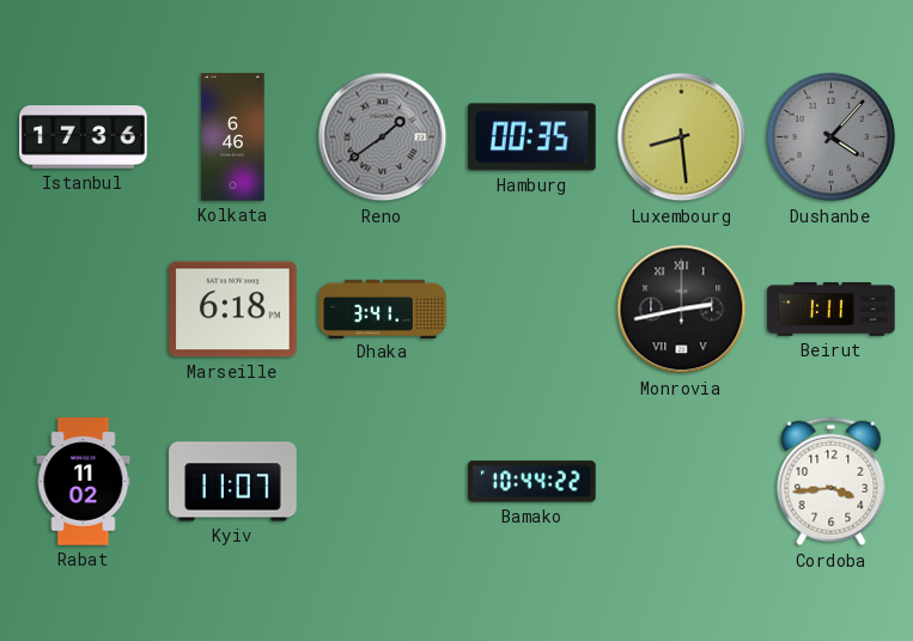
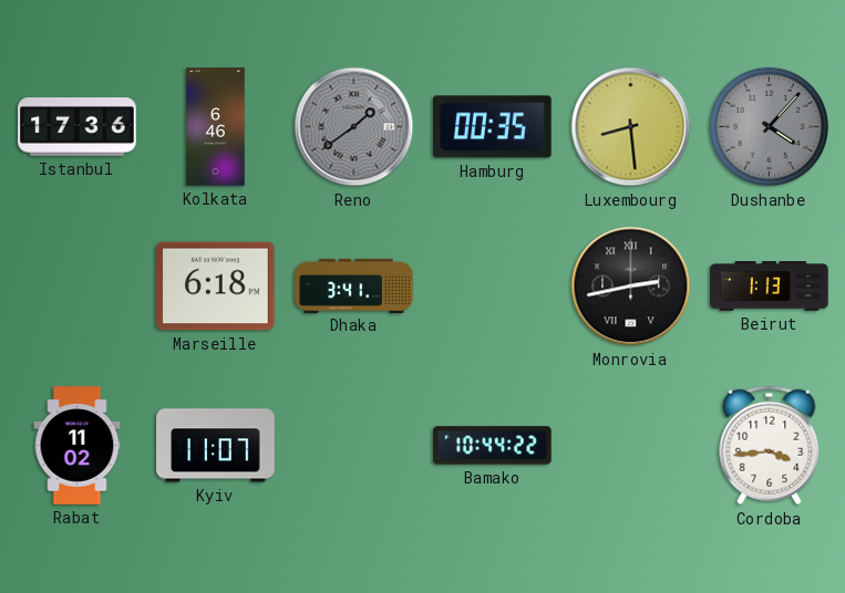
Beirut: 1:11 -> 1:13
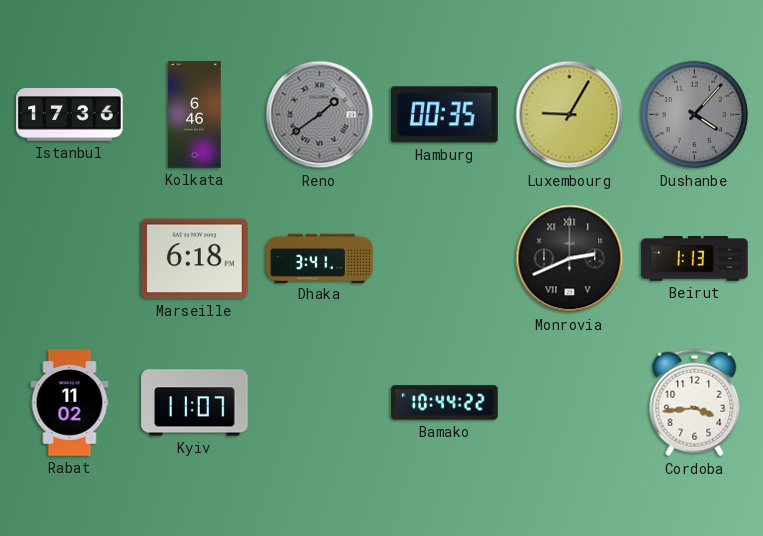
Luxembourg: 8:29 -> 9:05
Monrovia: 2:43 -> 2:41
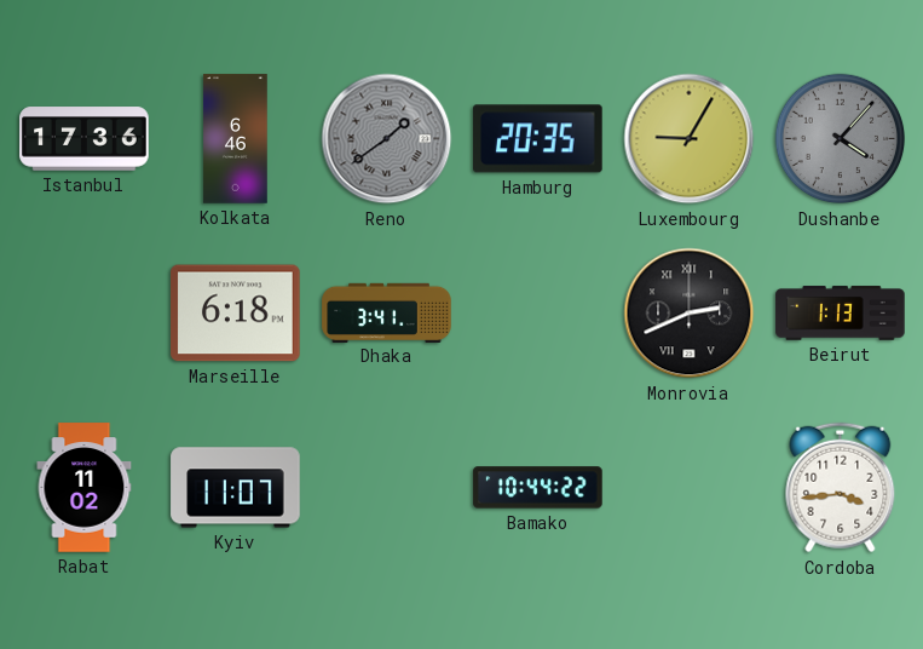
Hamburg: 00:35 -> 20:35
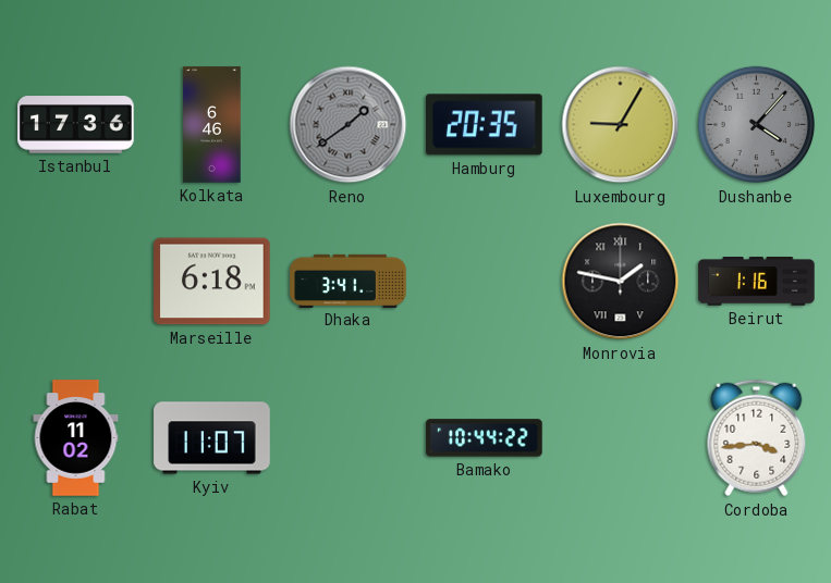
Monrovia: 2:41 -> 1:47
Beirut: 1:13 -> 1:16
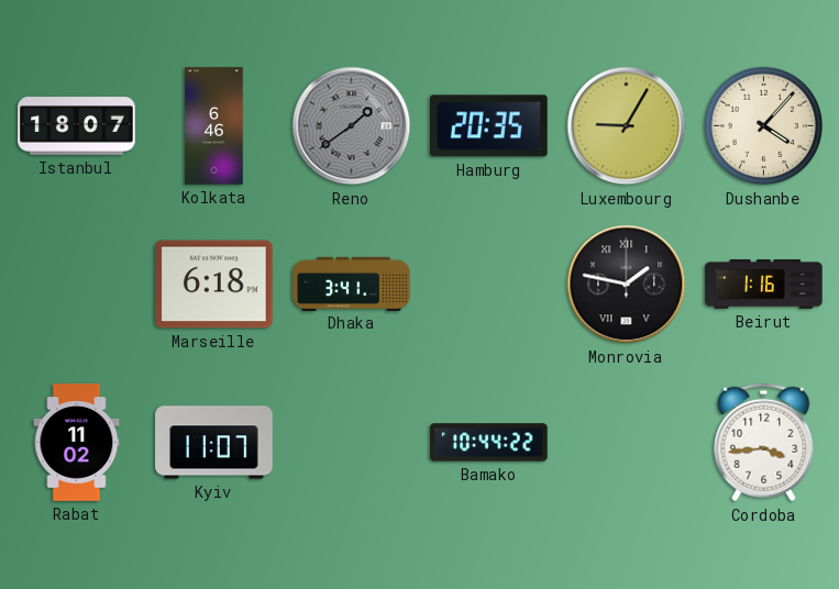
Istanbul: 17:36 -> 18:07
Dushanbe dial: grey -> cream
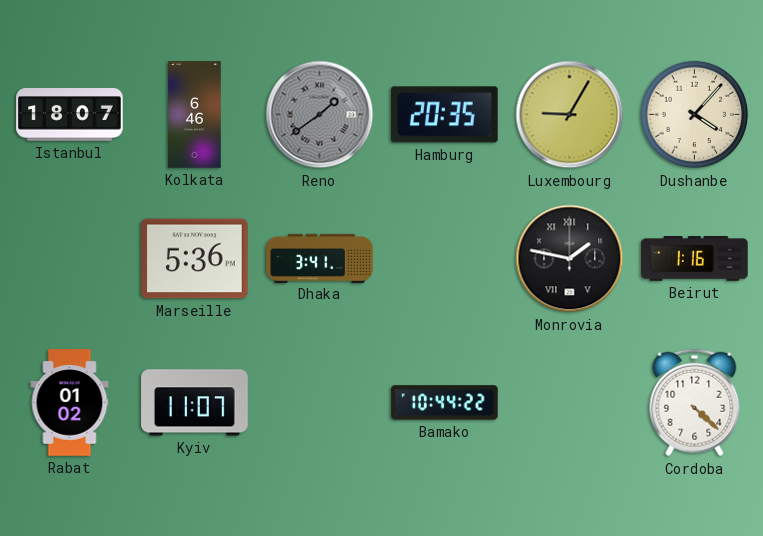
Marseille: 6:18 -> 5:36
Rabat: 11:02 -> 01:02
Cordoba: 3:44 -> 4:22
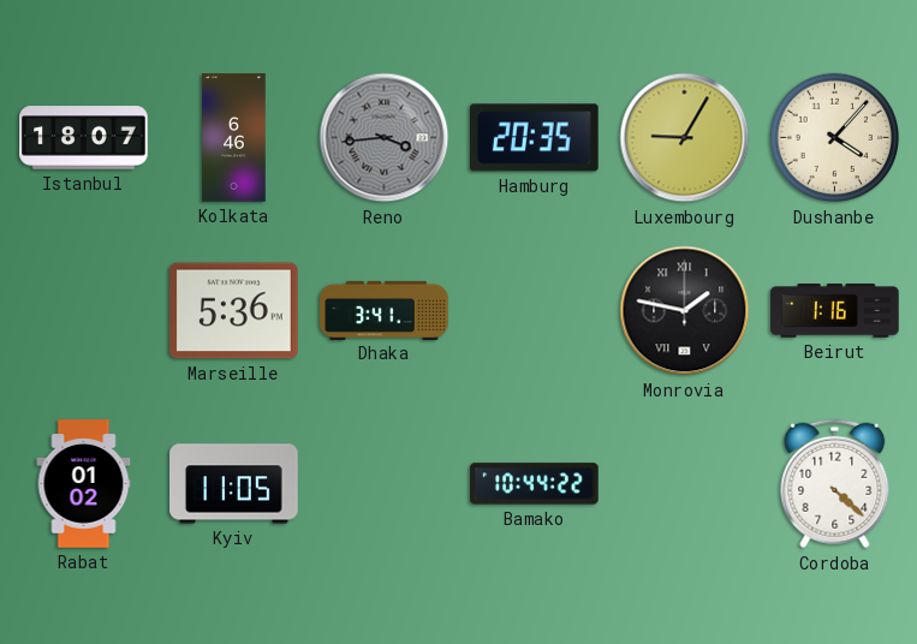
Reno: 1:39 -> 3:44
Kyiv: 11:07 -> 11:05
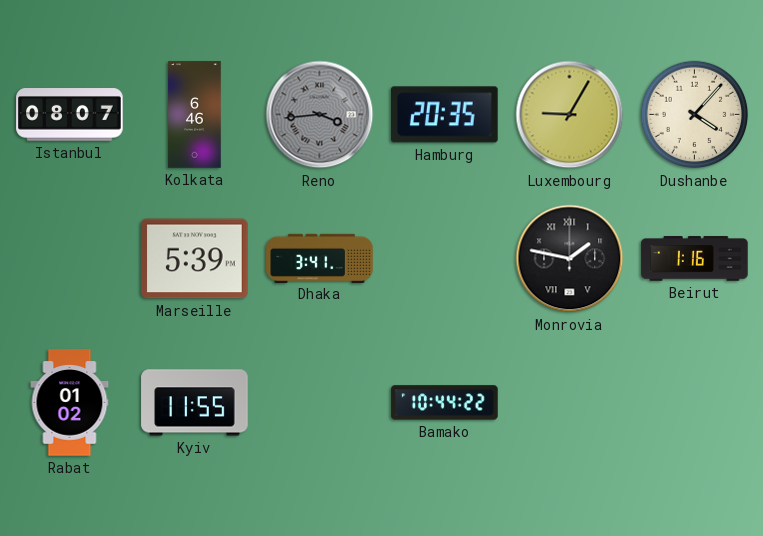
Istanbul: 18:07 -> 08:07
Marseille: 5:36 -> 5:39
Kyiv: 11:05 -> 11:55
Cordoba: 4:22 -> none
